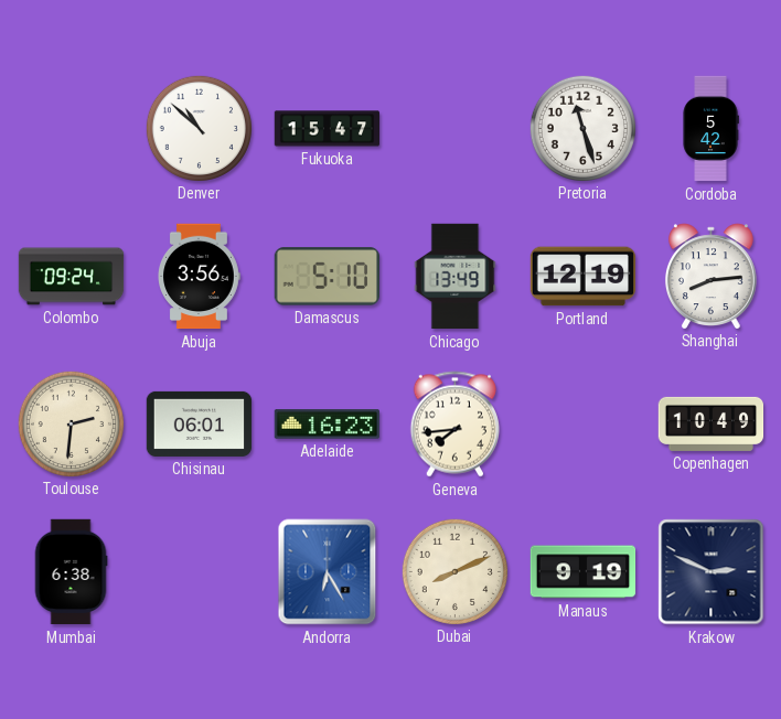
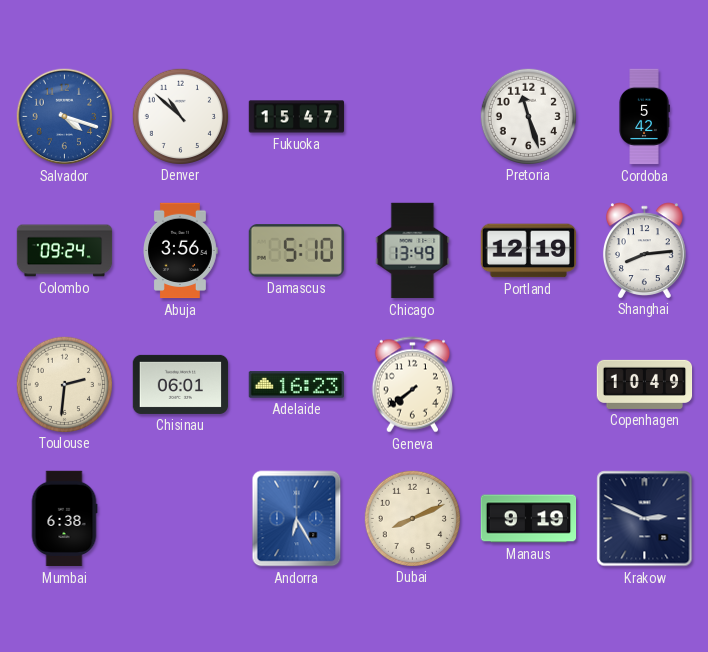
Salvador: none -> 4:18
Geneva: 7:44 -> 7:39
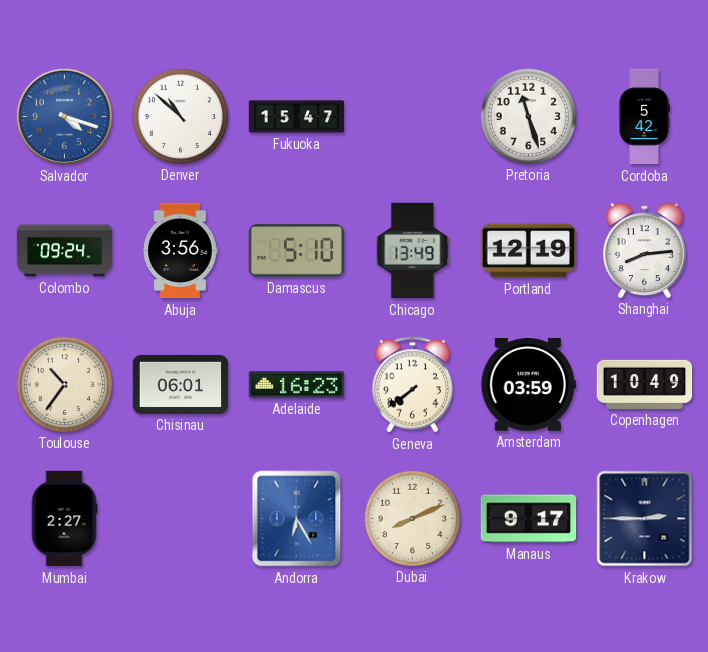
Toulouse: 2:31 -> 10:36
Amsterdam: none -> 03:59
Mumbai: 6:38 -> 2:27
Manaus: 9:19 -> 9:17
Krakow: 2:49 -> 2:45
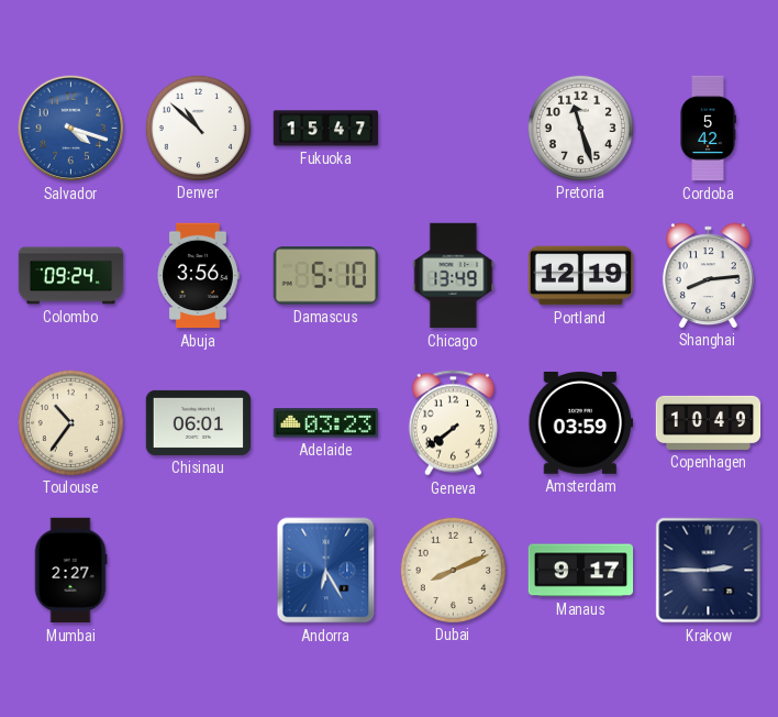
Adelaide: 16:23 -> 03:23
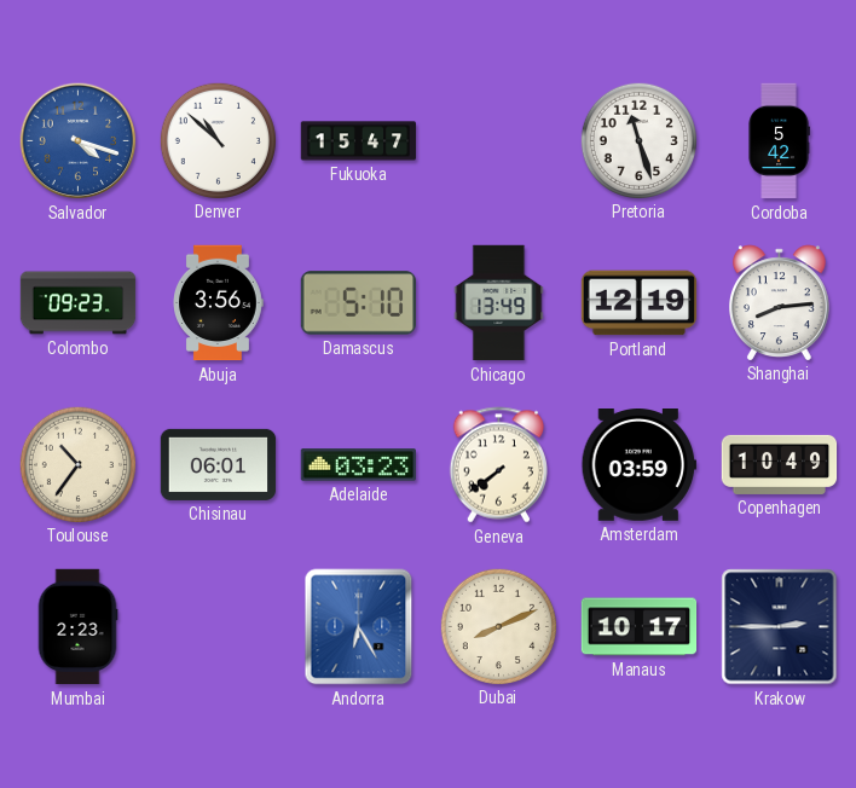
Colombo: 09:24 -> 09:23
Mumbai: 2:27 -> 2:23
Manaus: 9:17 -> 10:17
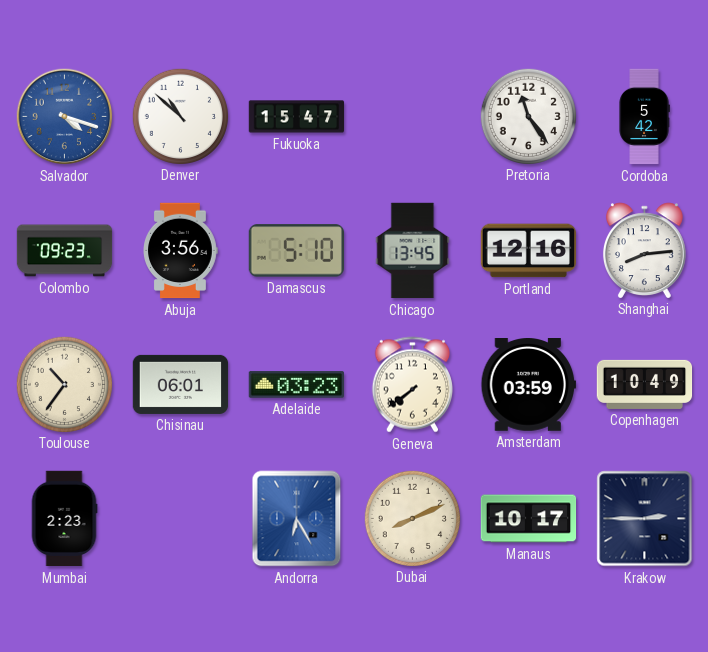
Pretoria: 11:27 -> 11:24
Chicago: 13:49 -> 13:45
Portland: 12:19 -> 12:16
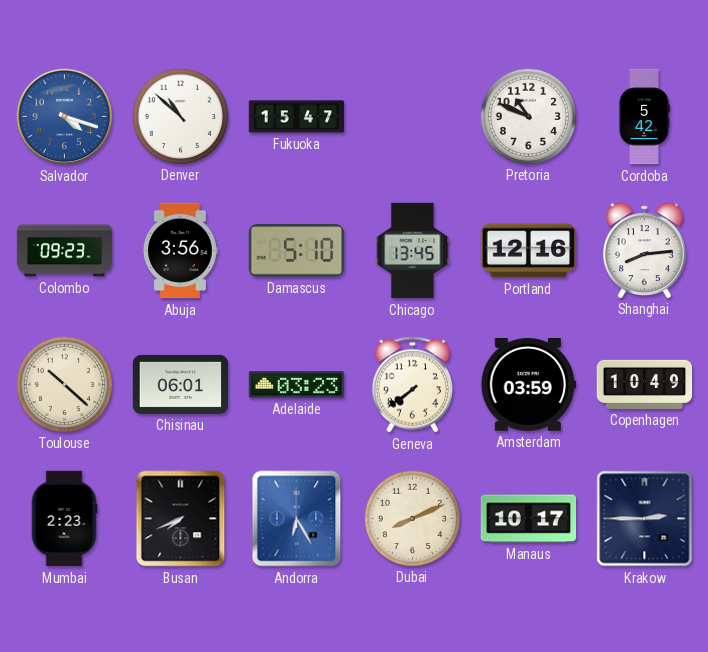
Pretoria: 11:24 -> 10:49
Toulouse: 10:36 -> 10:22
Busan: none -> 7:41
